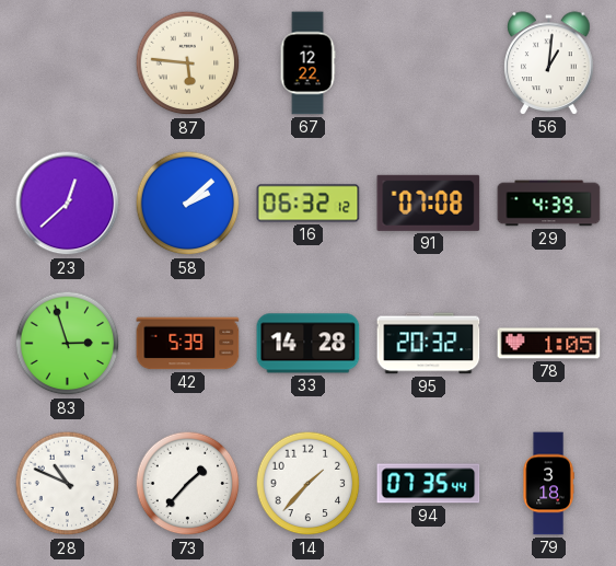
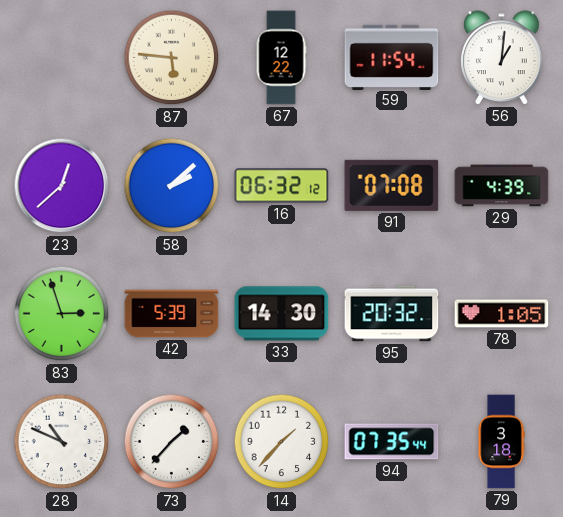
59: none -> 11:54
33: 14:28 -> 14:30
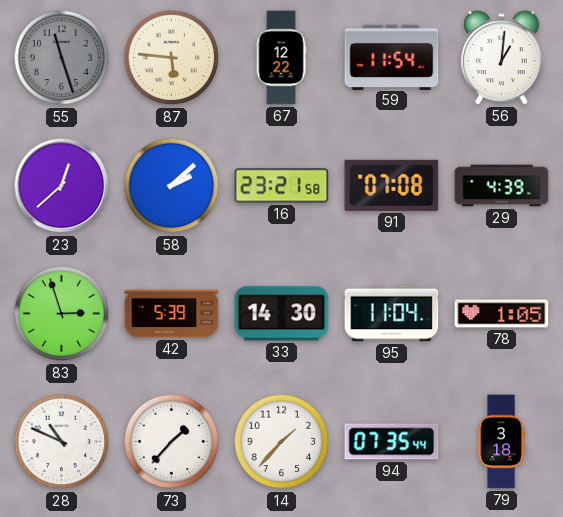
55: none -> 11:27
16: 06:32 -> 23:21
95: 20:32 -> 11:04
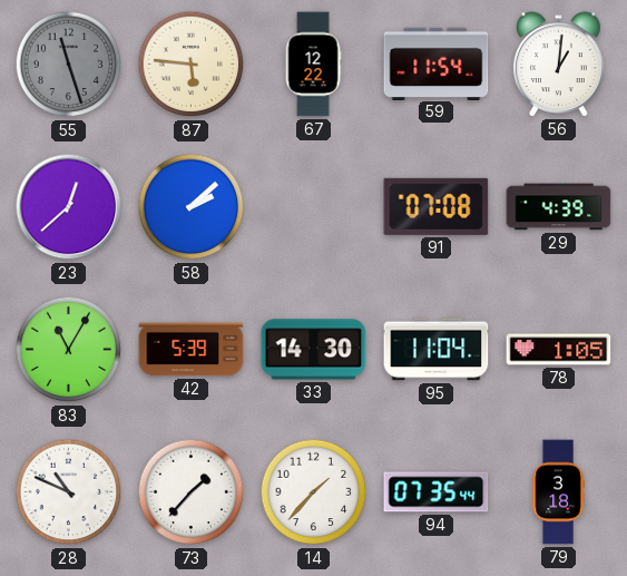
16: 23:21 -> none
83: 2:57 -> 11:05
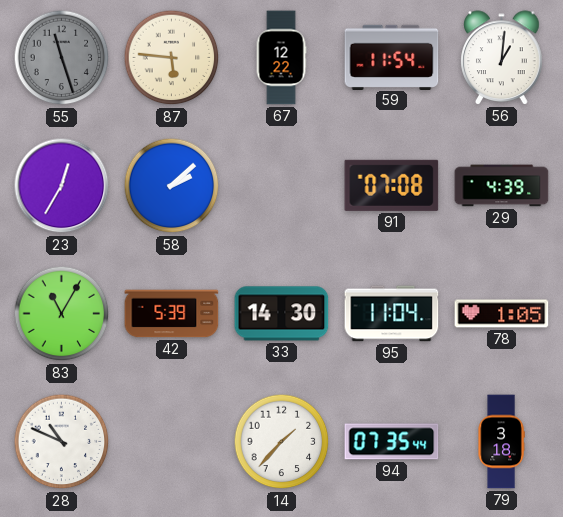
23: 12:38 -> 12:35
73: 1:37 -> none
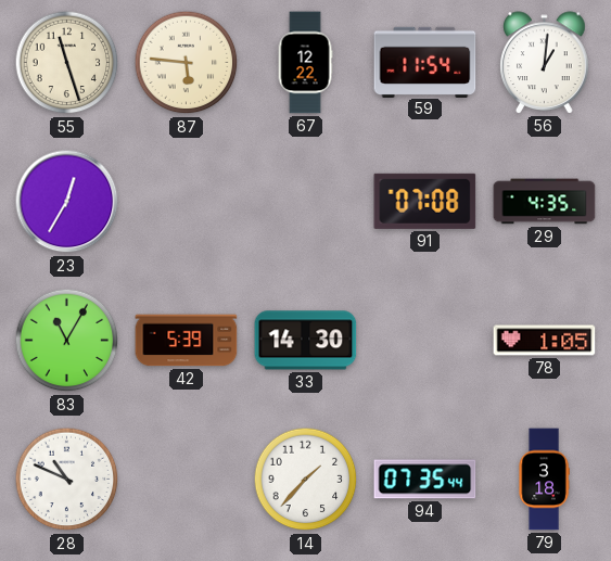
55 dial: grey -> cream
58: 2:08 -> none
29: 4:39 -> 4:35
95: 11:04 -> none
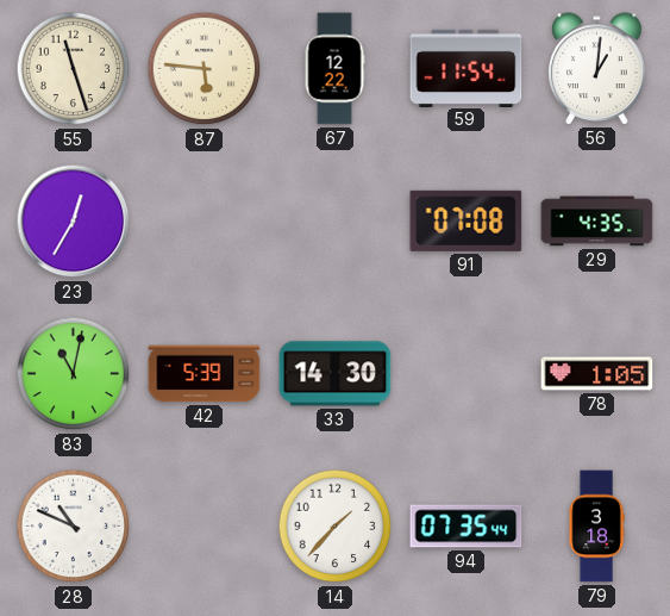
83: 11:05 -> 11:02
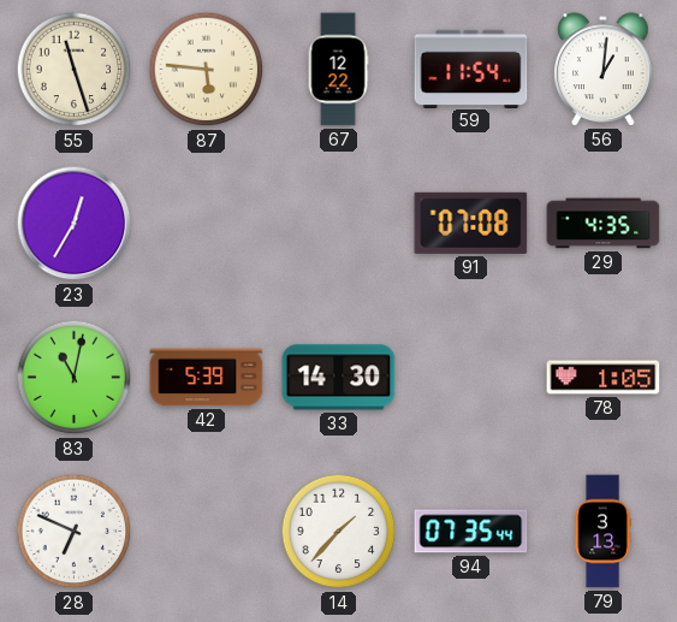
28: 10:49 -> 6:49
79: 3:18 -> 3:13
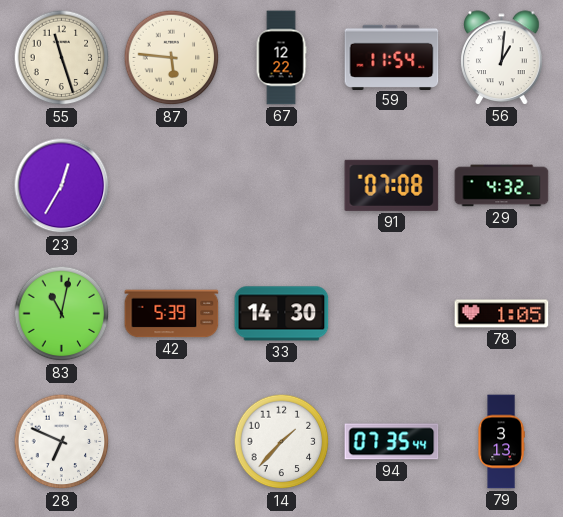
29: 4:35 -> 4:32
